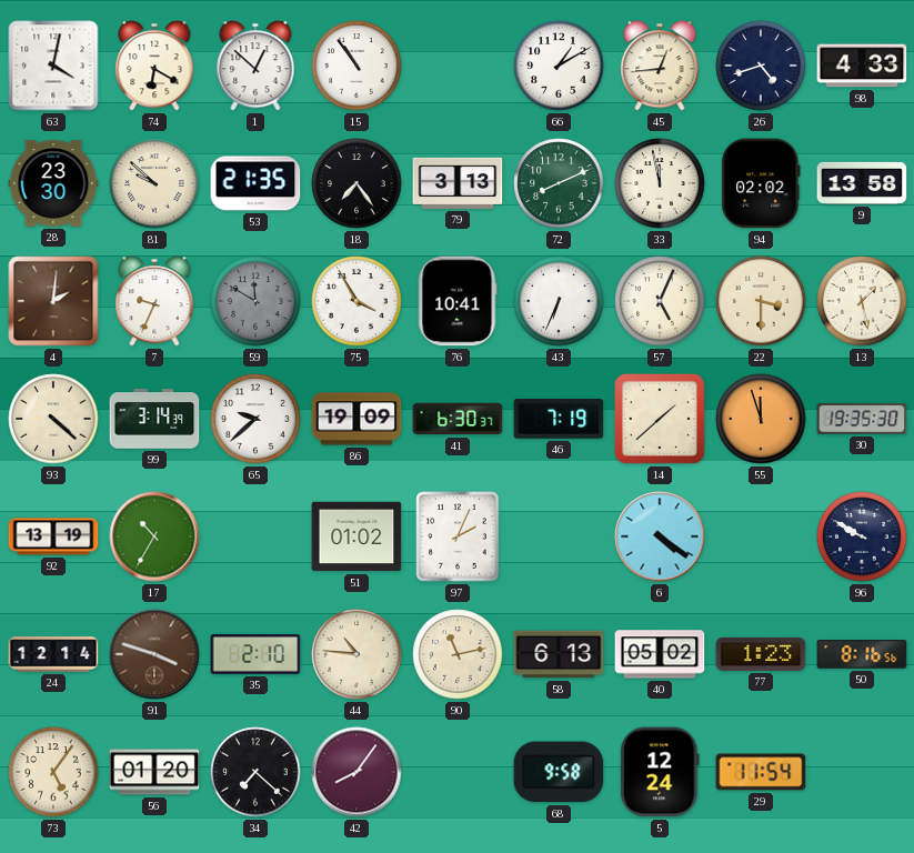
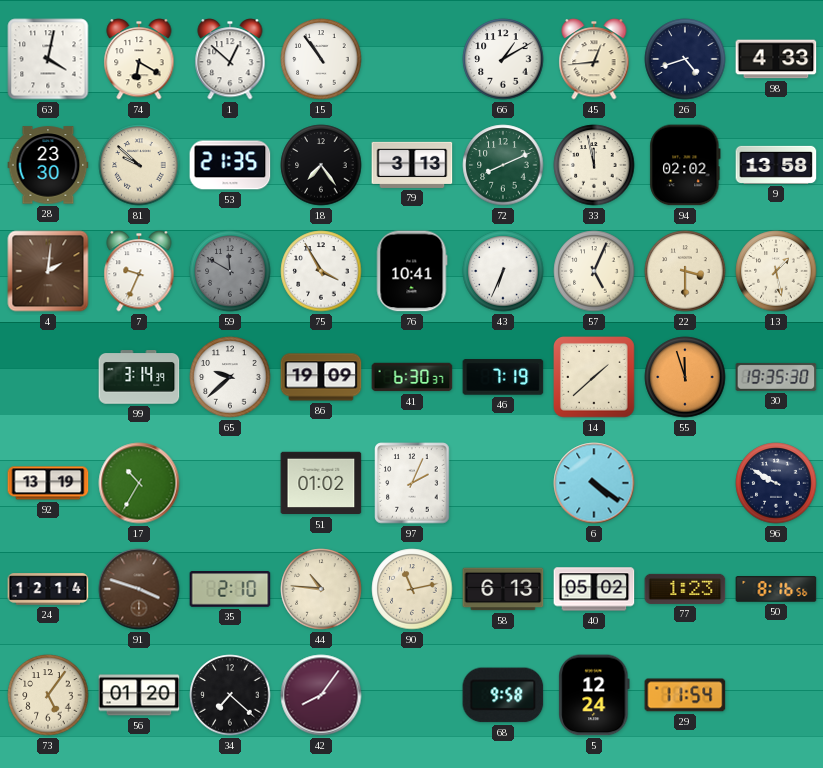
93: 4:22 -> none
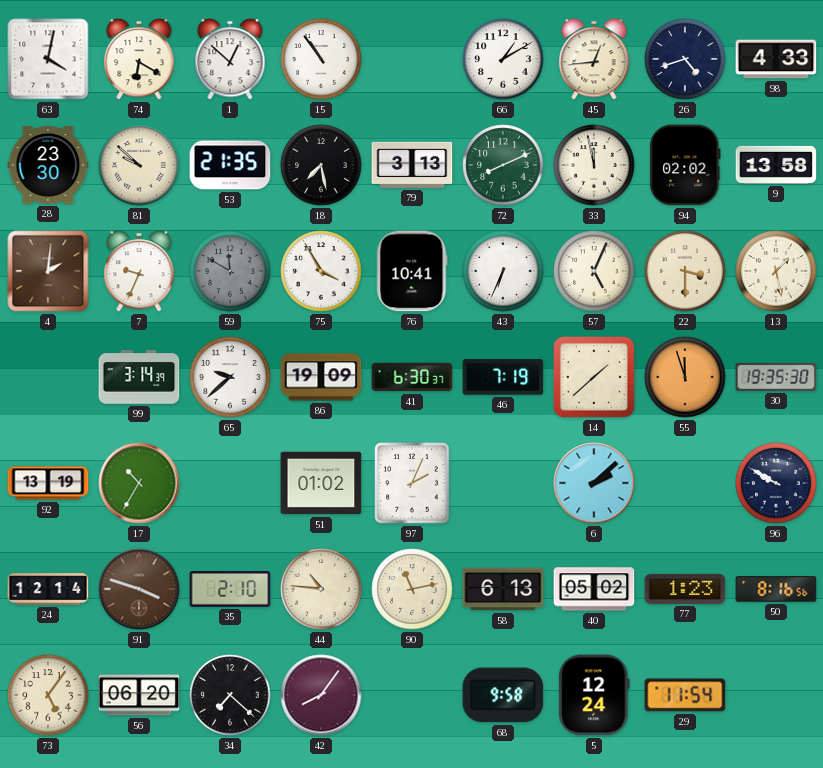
18: 7:24 -> 7:28
6: 4:21 -> 2:08
56: 01:20 -> 06:20
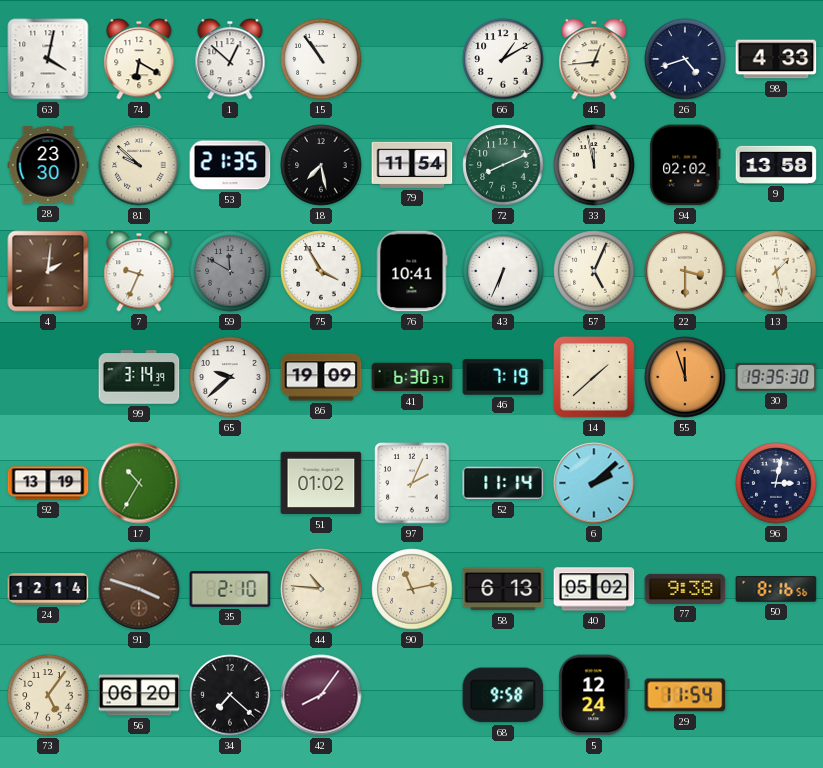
79: 3:13 -> 11:54
52: none -> 11:14
96: 9:50 -> 3:02
77: 1:23 -> 9:38
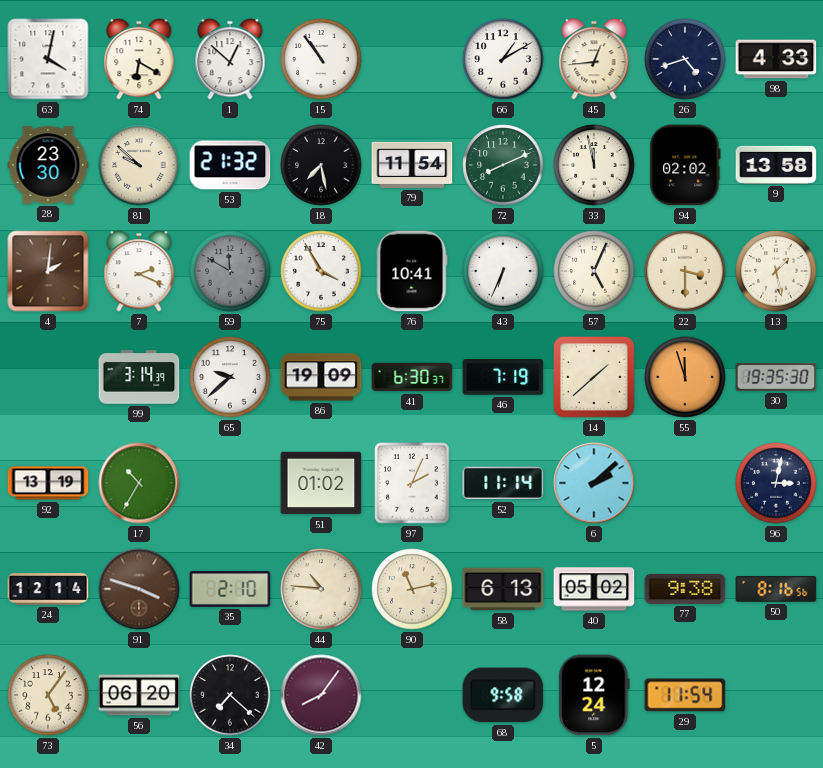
53: 21:35 -> 21:32
7: 9:34 -> 2:19
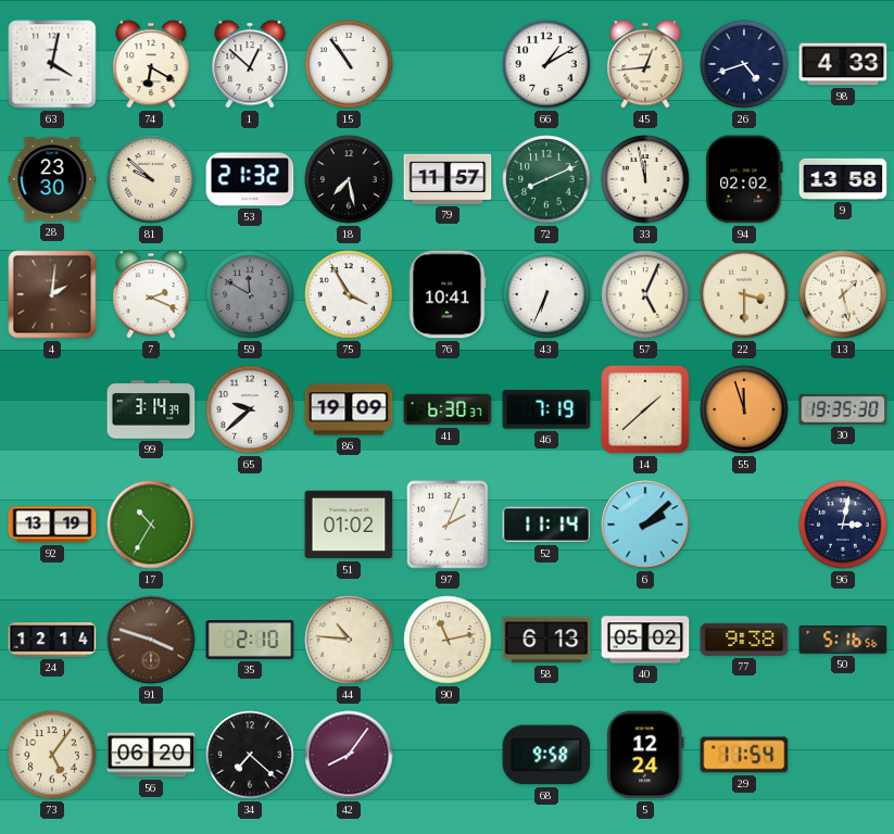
79: 11:54 -> 11:57
50: 8:16 -> 5:16
